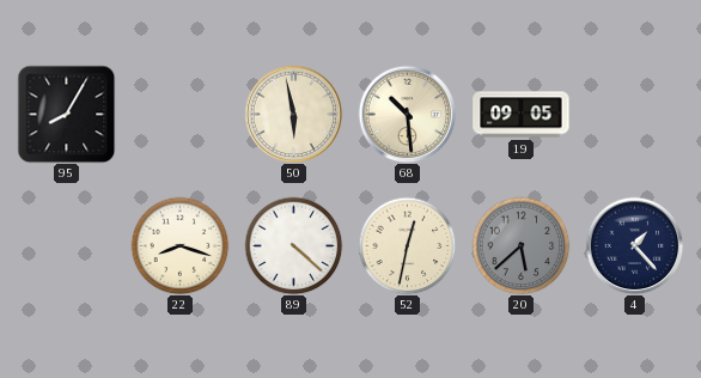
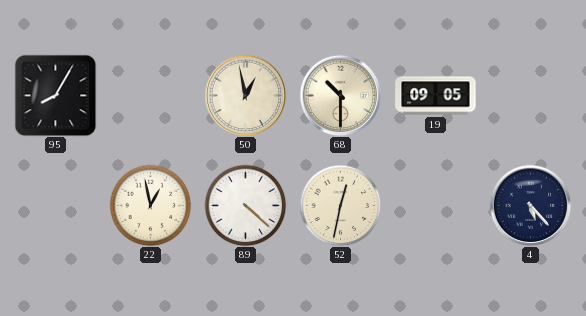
50: 5:58 -> 12:58
68: 10:29 -> 10:30
22: 8:18 -> 12:58
20: 5:38 -> none
4: 1:23 -> 5:23
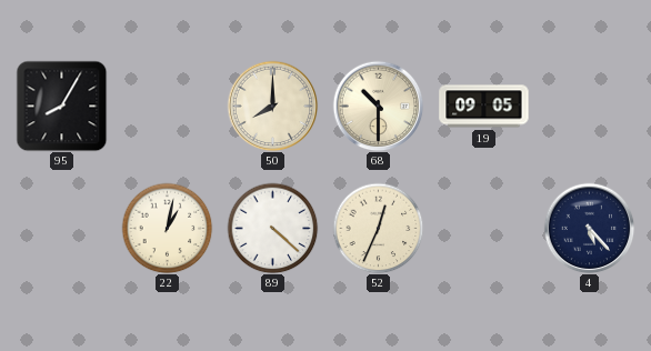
50: 12:58 -> 8:00
22: 12:58 -> 1:02
52: 12:32 -> 12:34
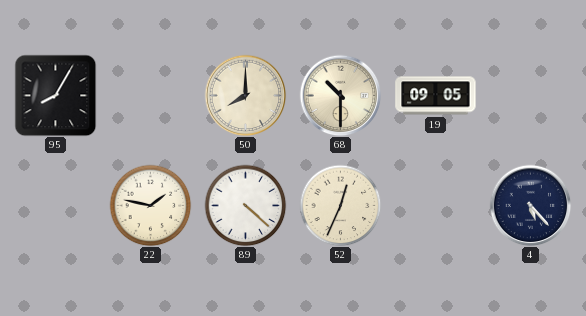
22: 1:02 -> 1:47
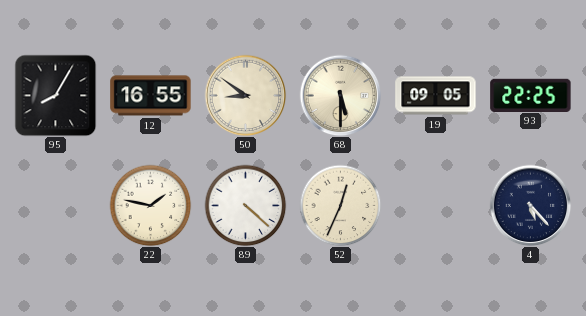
12: none -> 16:55
50: 8:00 -> 8:51
68: 10:30 -> 5:30
93: none -> 22:25
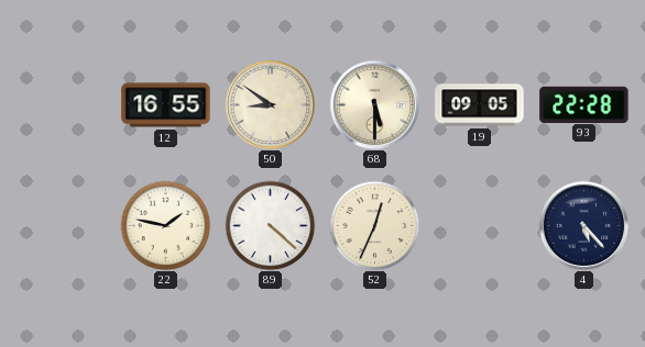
95: 8:05 -> none
93: 22:25 -> 22:28
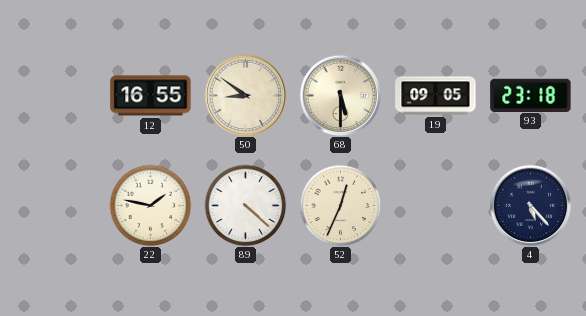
93: 22:28 -> 23:18
